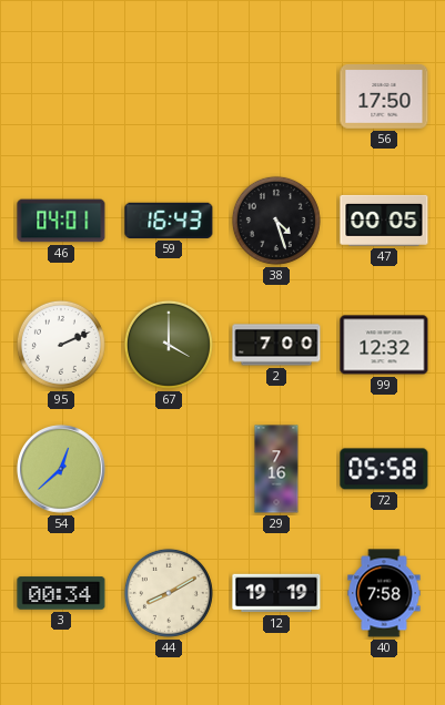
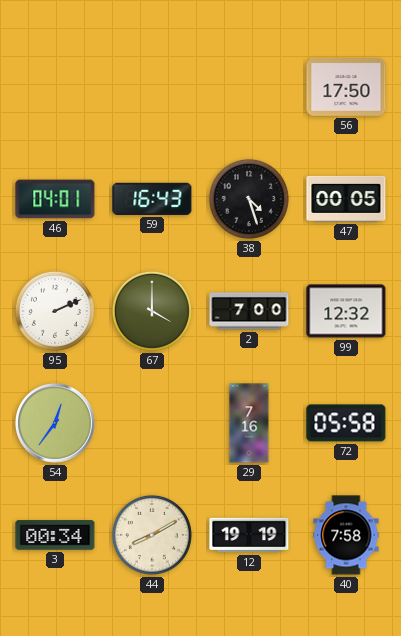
54: 12:38 -> 12:36
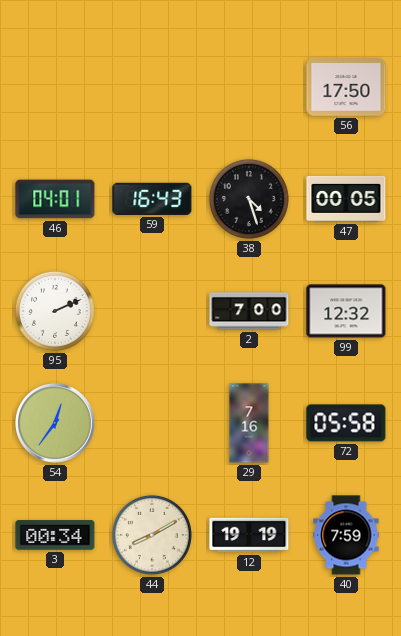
67: 4:00 -> none
40: 7:58 -> 7:59
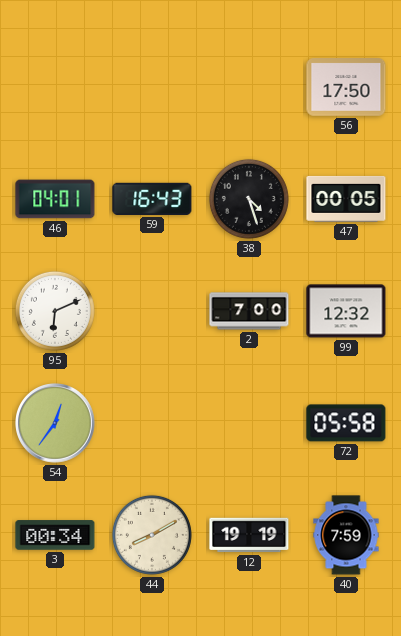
95: 2:11 -> 6:11
29: 7:16 -> none
